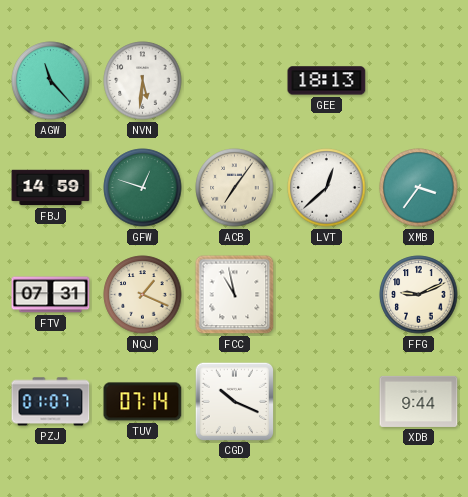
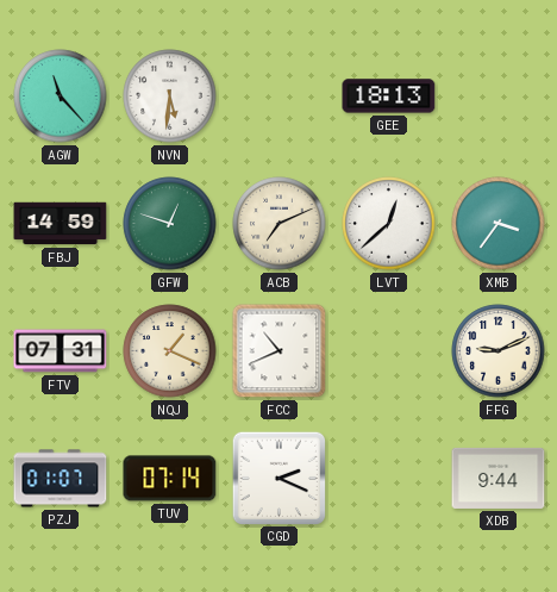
ACB: 7:06 -> 7:11
FCC: 10:58 -> 10:41
CGD: 10:19 -> 2:19
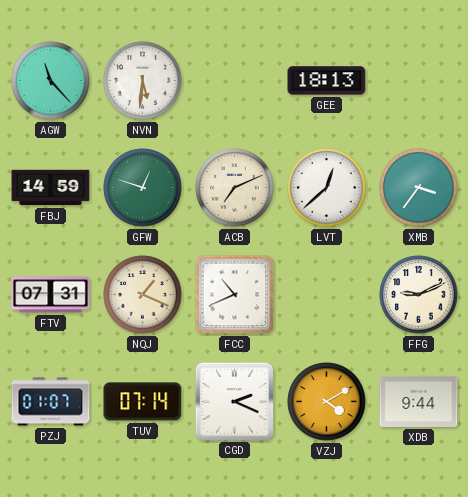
VZJ: none -> 4:10
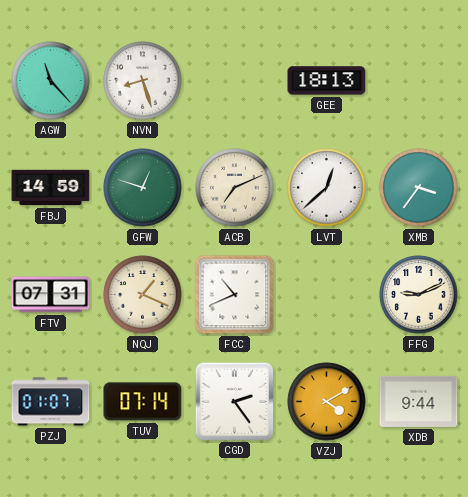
NVN: 5:31 -> 8:27
CGD: 2:19 -> 2:24
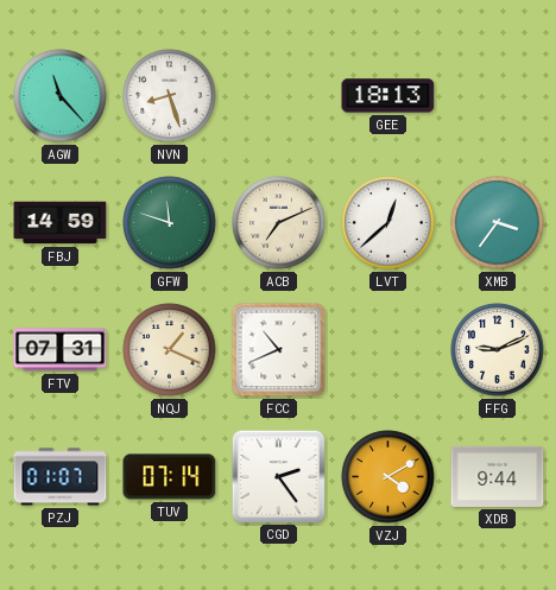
GFW: 12:48 -> 11:48
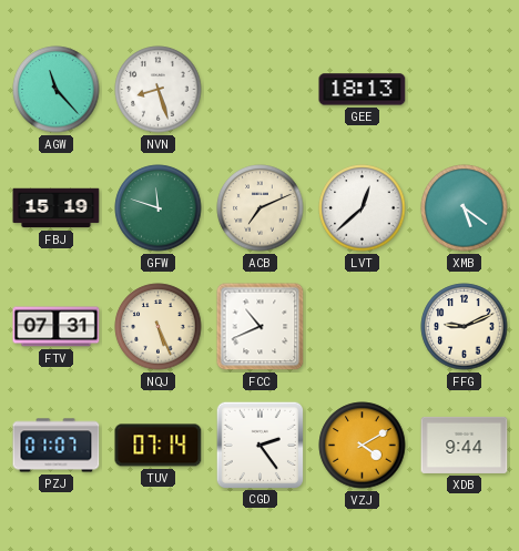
FBJ: 14:59 -> 15:19
XMB: 3:36 -> 5:21
NQJ: 1:19 -> 5:26
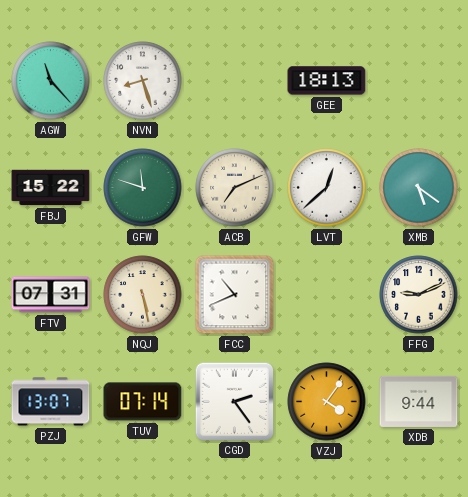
FBJ: 15:19 -> 15:22
NQJ: 5:26 -> 5:28
PZJ: 01:07 -> 13:07
VZJ: 4:10 -> 4:06
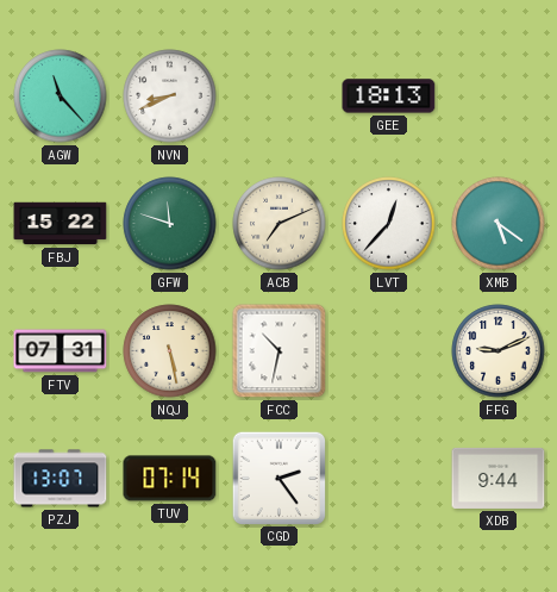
NVN: 8:27 -> 8:41
LVT: 12:38 -> 12:37
FCC: 10:41 -> 10:32
VZJ: 4:06 -> none
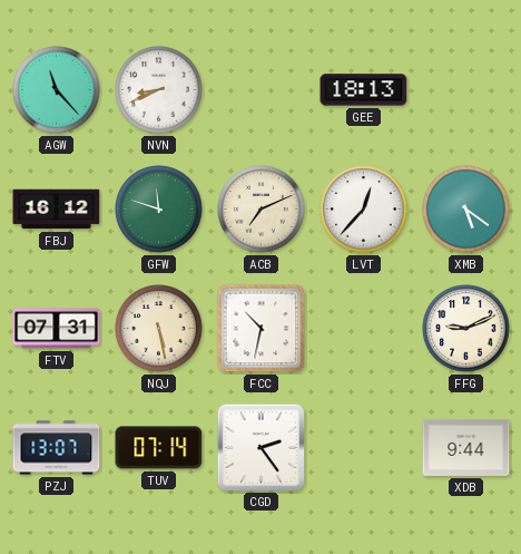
FBJ: 15:22 -> 16:12
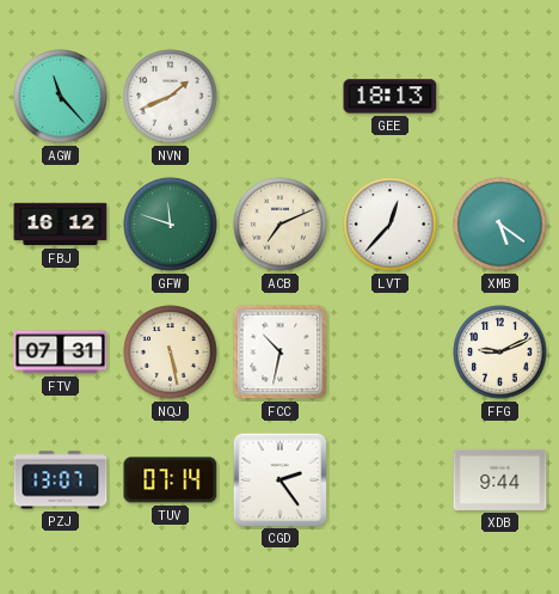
NVN: 8:41 -> 1:41
